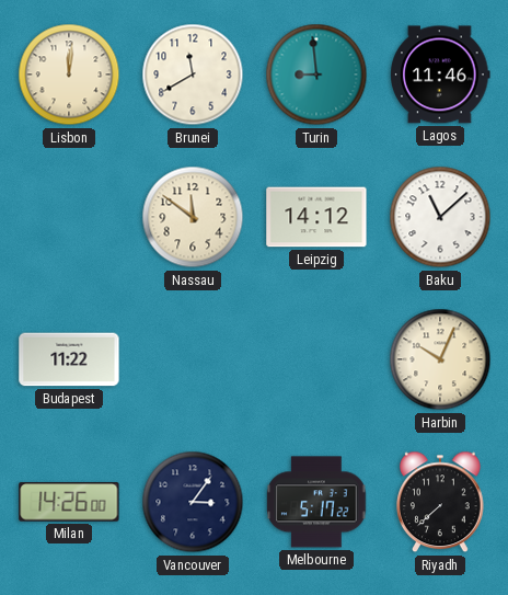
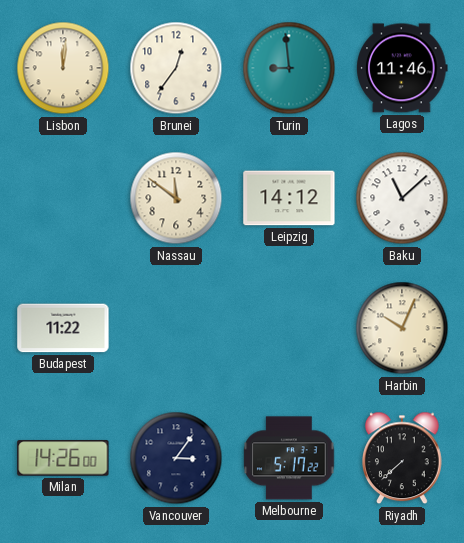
Brunei: 11:40 -> 12:36
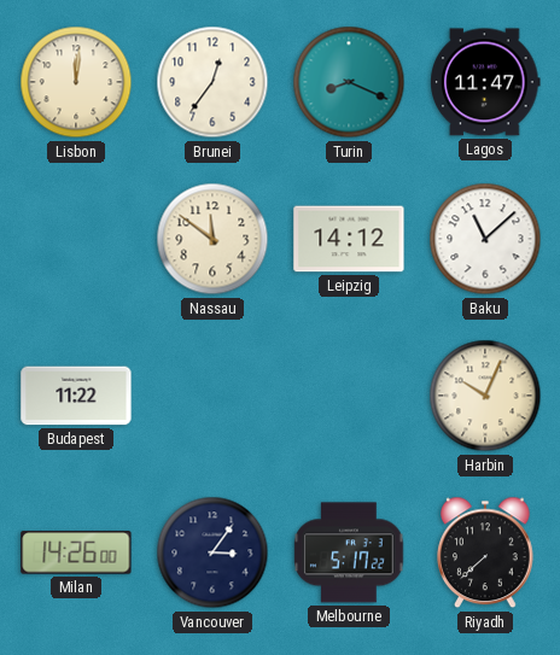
Turin: 8:59 -> 8:19
Lagos: 11:46 -> 11:47
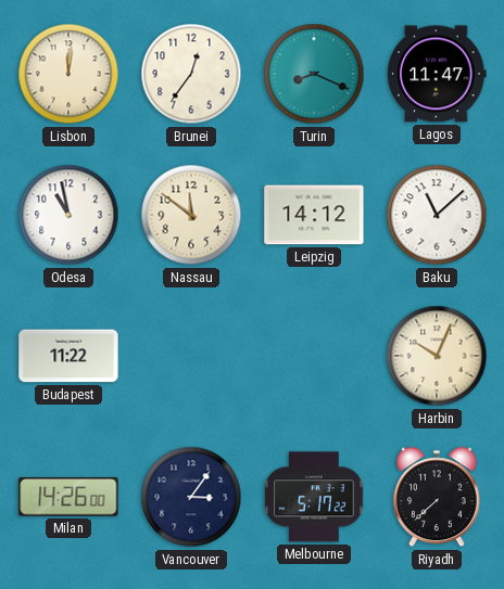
Odesa: none -> 10:58
